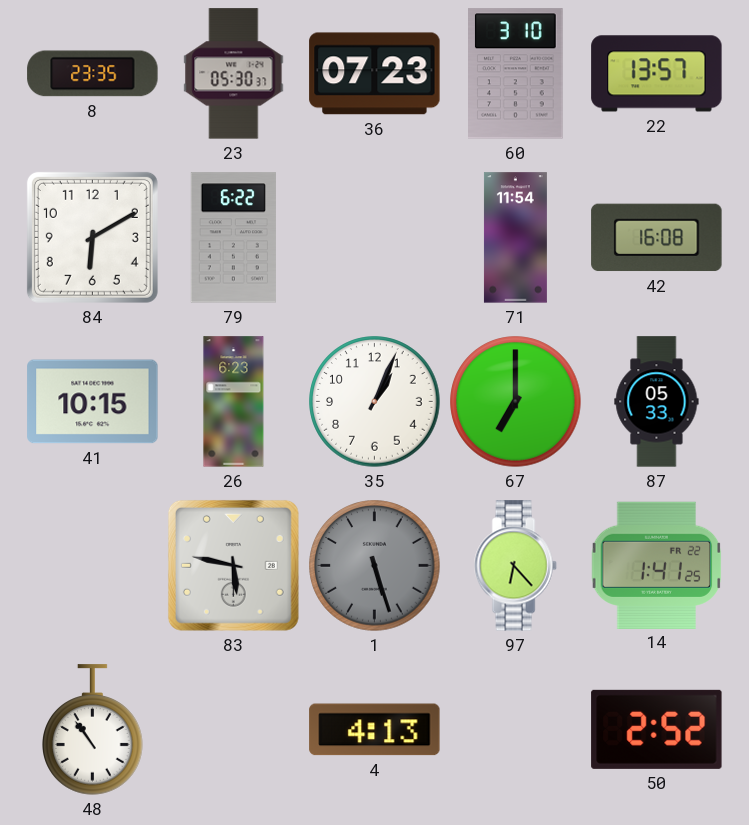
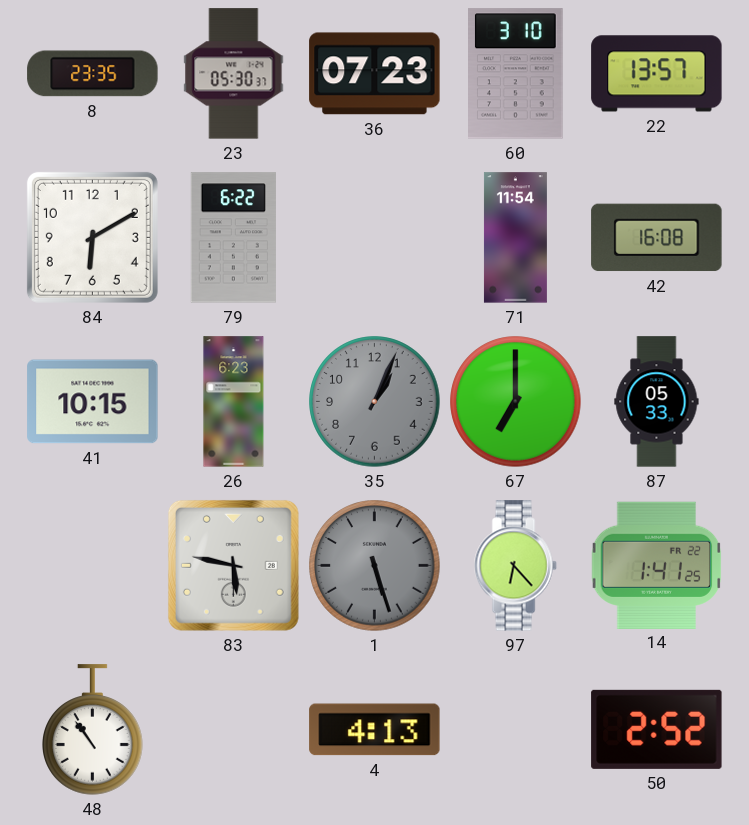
35 dial: white -> grey
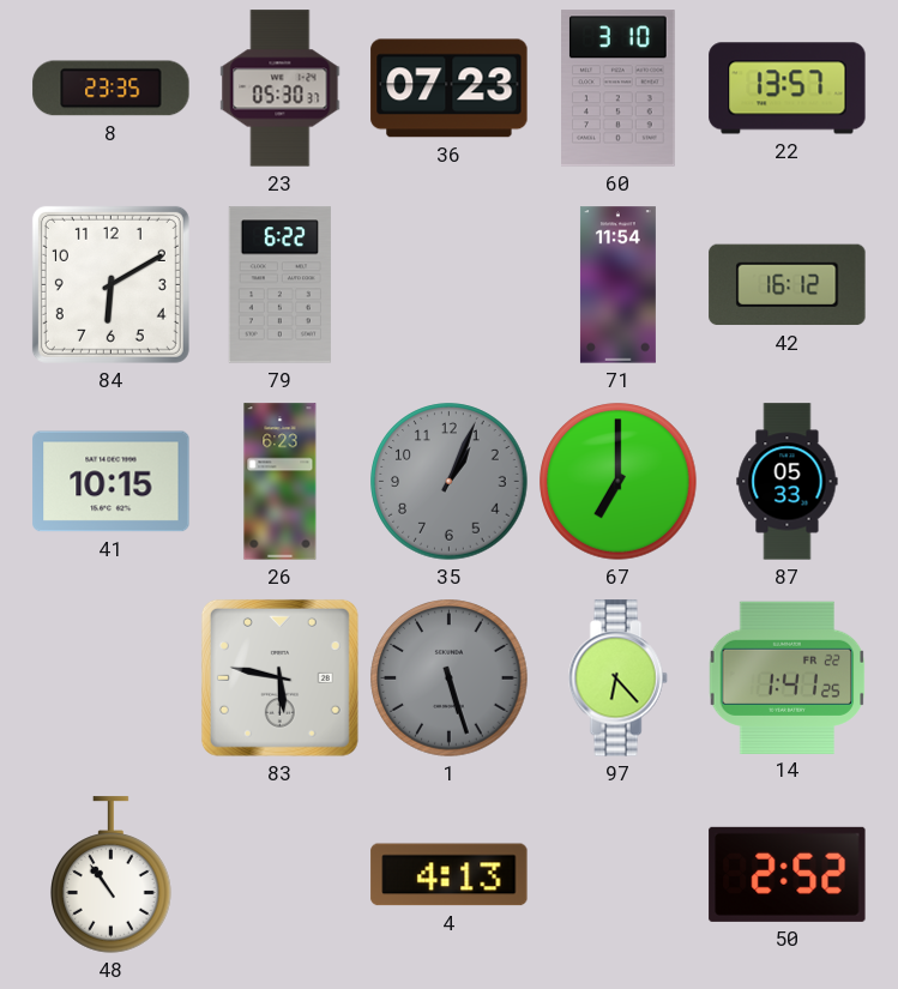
42: 16:08 -> 16:12
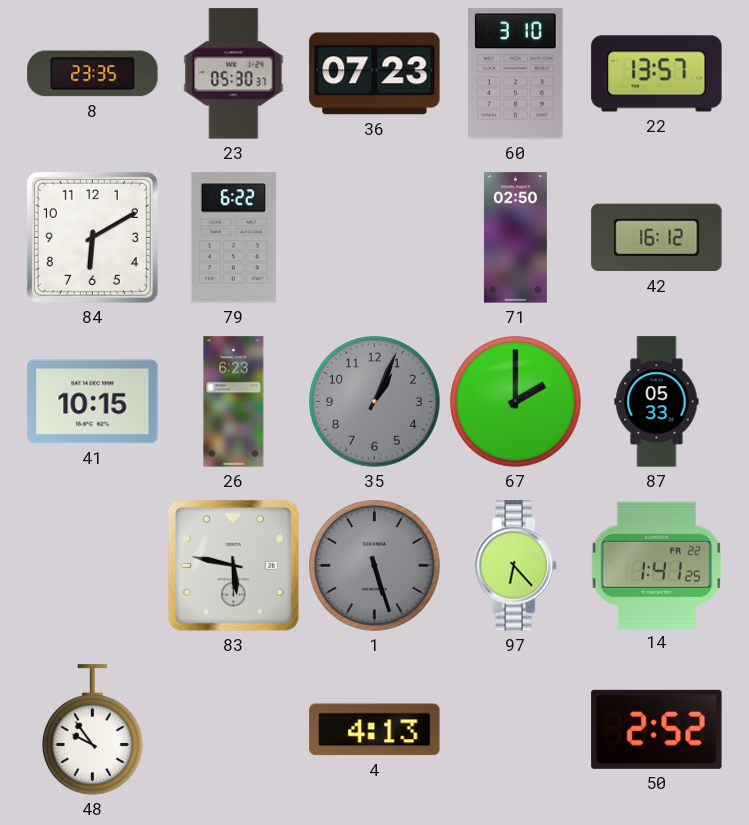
71: 11:54 -> 02:50
67: 7:00 -> 2:00
48: 10:54 -> 9:54
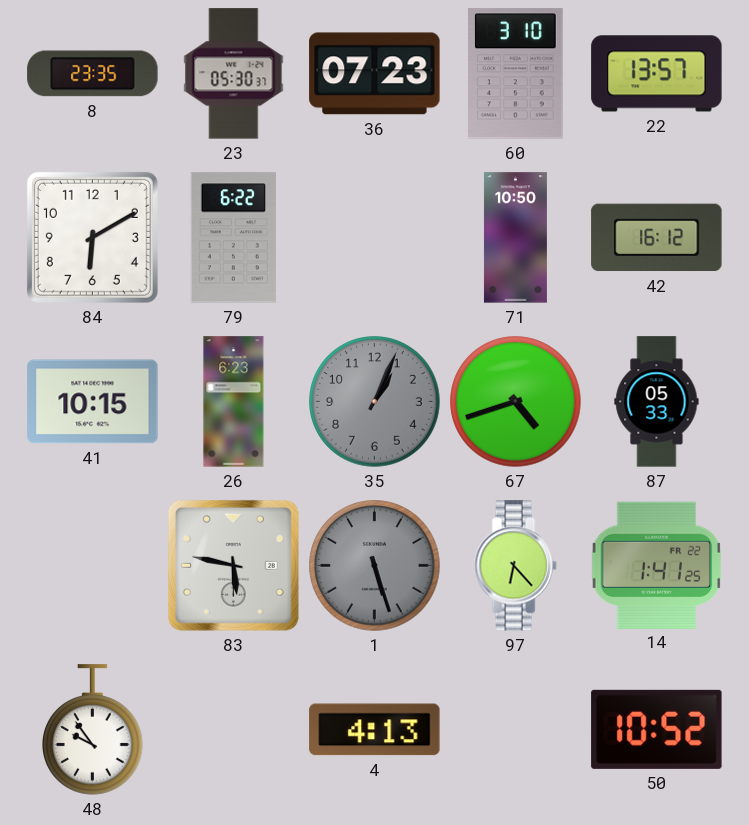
71: 02:50 -> 10:50
67: 2:00 -> 4:42
50: 2:52 -> 10:52
